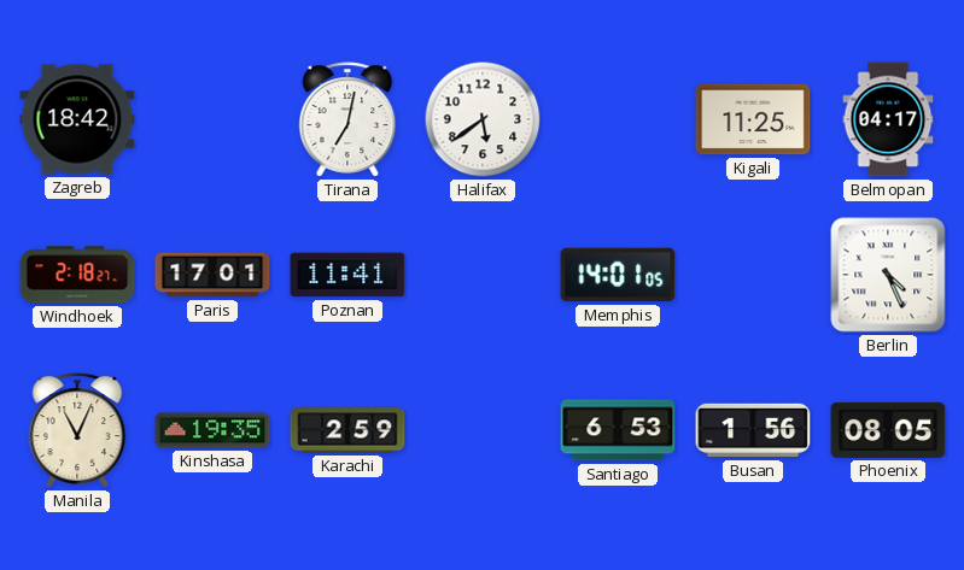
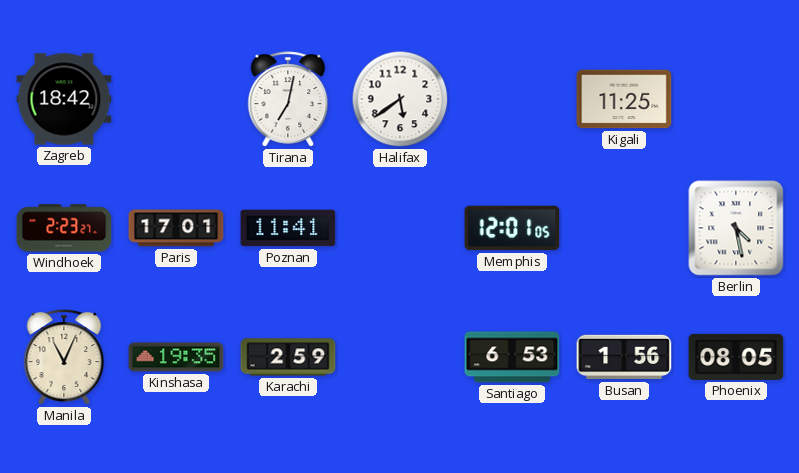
Belmopan: 04:17 -> none
Windhoek: 2:18 -> 2:23
Memphis: 14:01 -> 12:01
Berlin: 4:26 -> 4:28
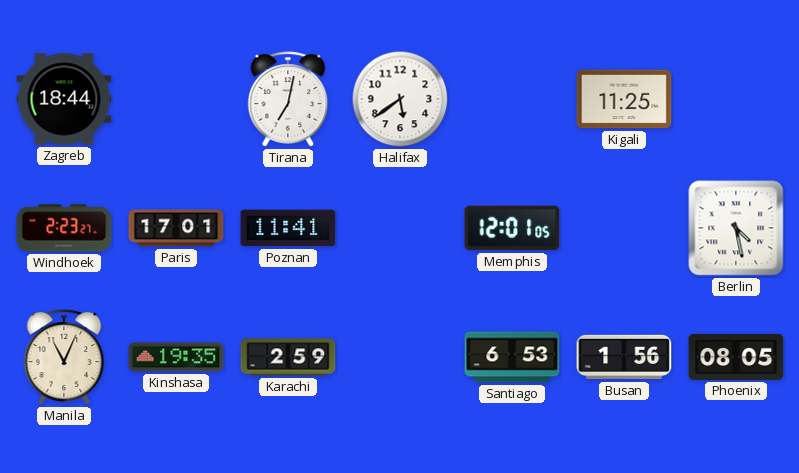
Zagreb: 18:42 -> 18:44
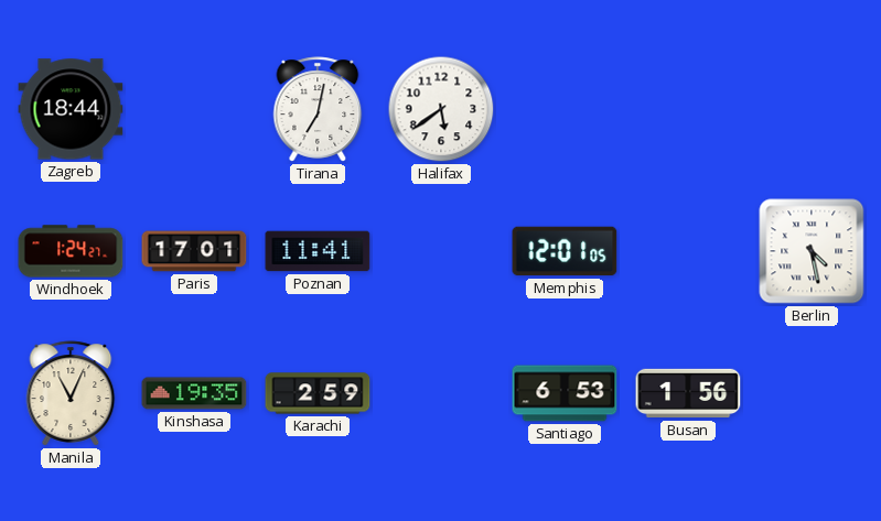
Kigali: 11:25 -> none
Windhoek: 2:23 -> 1:24
Phoenix: 08:05 -> none
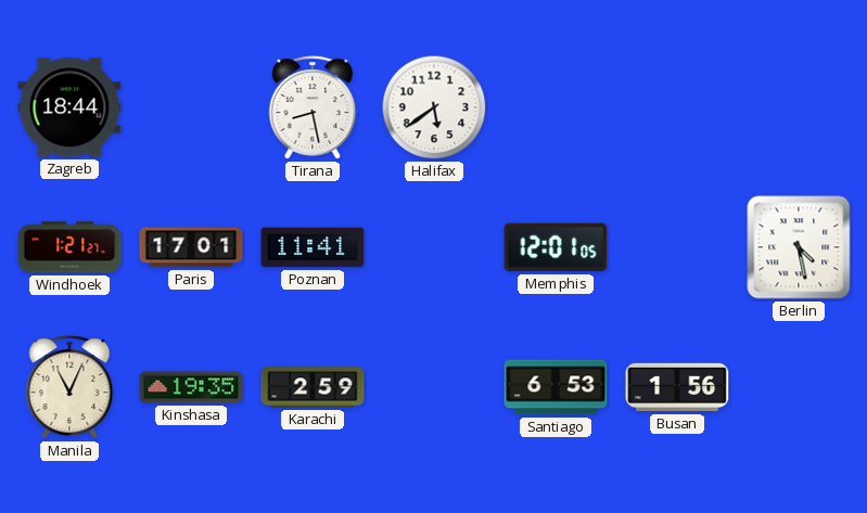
Tirana: 7:02 -> 8:28
Windhoek: 1:24 -> 1:21
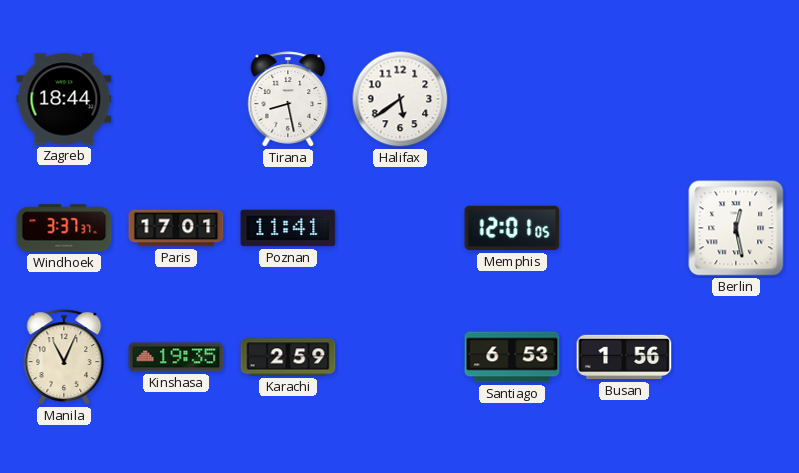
Windhoek: 1:21 -> 3:37
Berlin: 4:28 -> 12:28
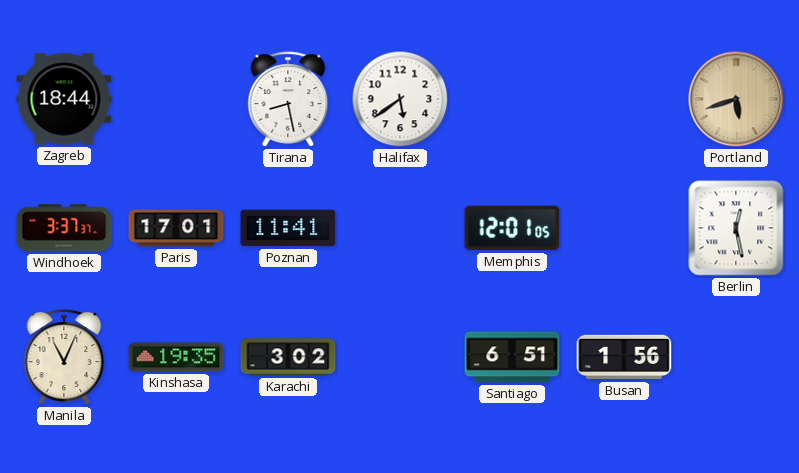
Portland: none -> 5:42
Karachi: 2:59 -> 3:02
Santiago: 6:53 -> 6:51
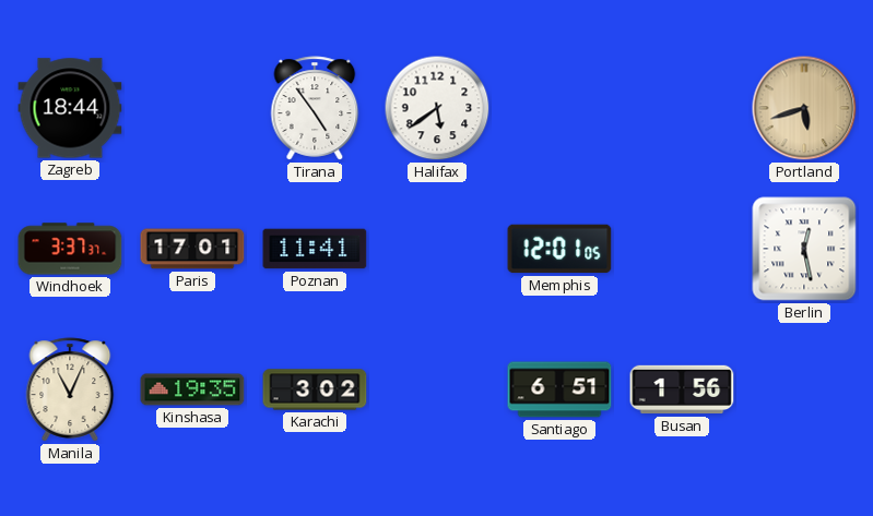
Tirana: 8:28 -> 4:54
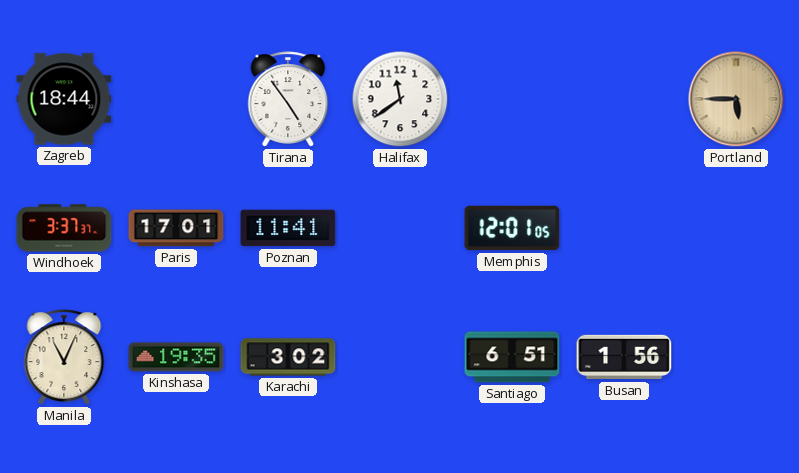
Halifax: 5:39 -> 11:39
Portland: 5:42 -> 5:45
Berlin: 12:28 -> none
